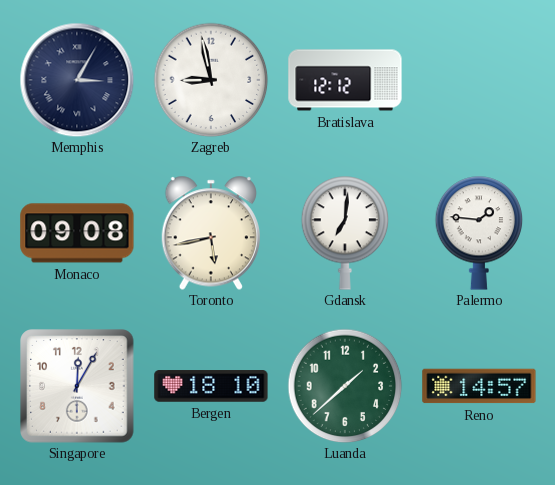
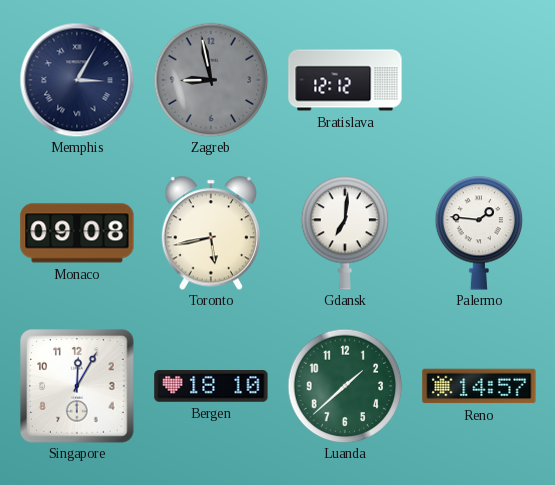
Zagreb dial: white -> grey
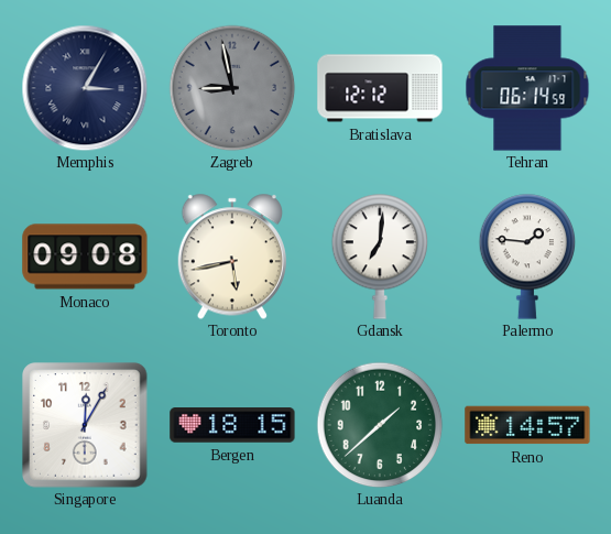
Tehran: none -> 06:14
Bergen: 18:10 -> 18:15
